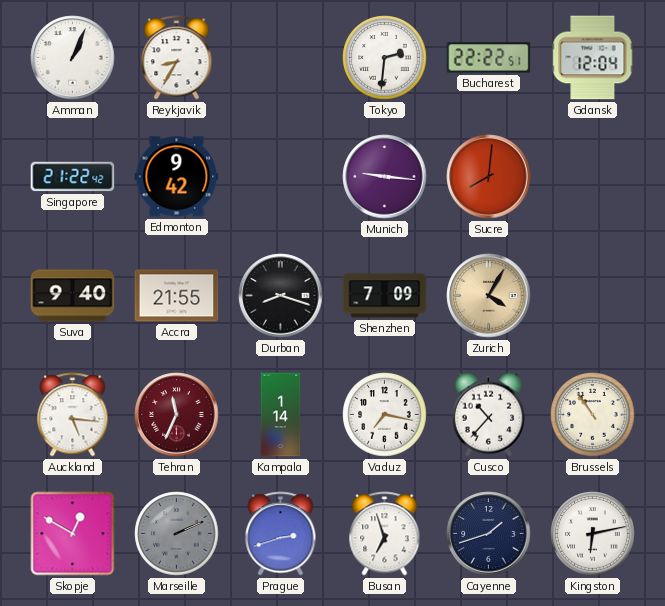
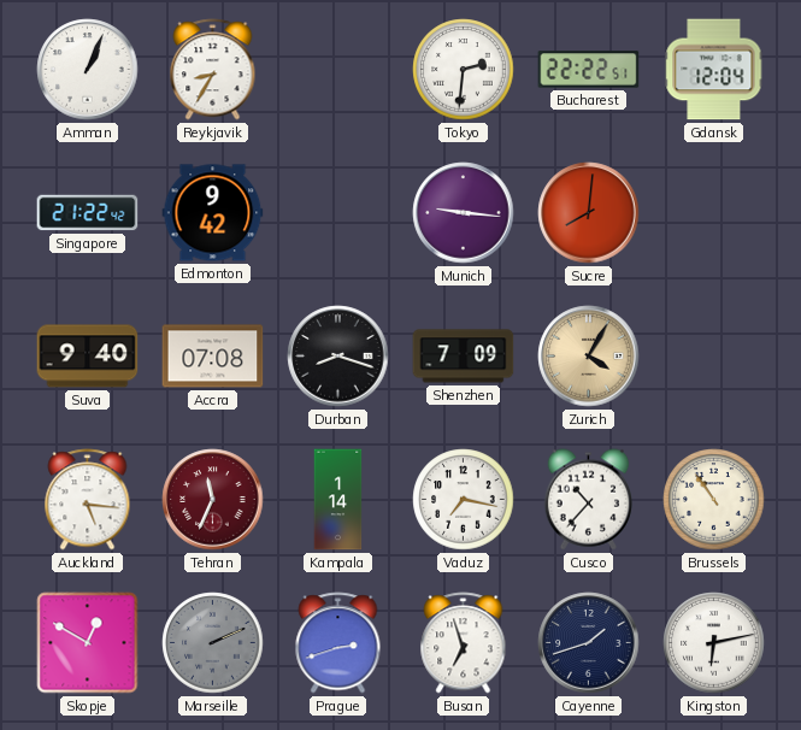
Accra: 21:55 -> 07:08
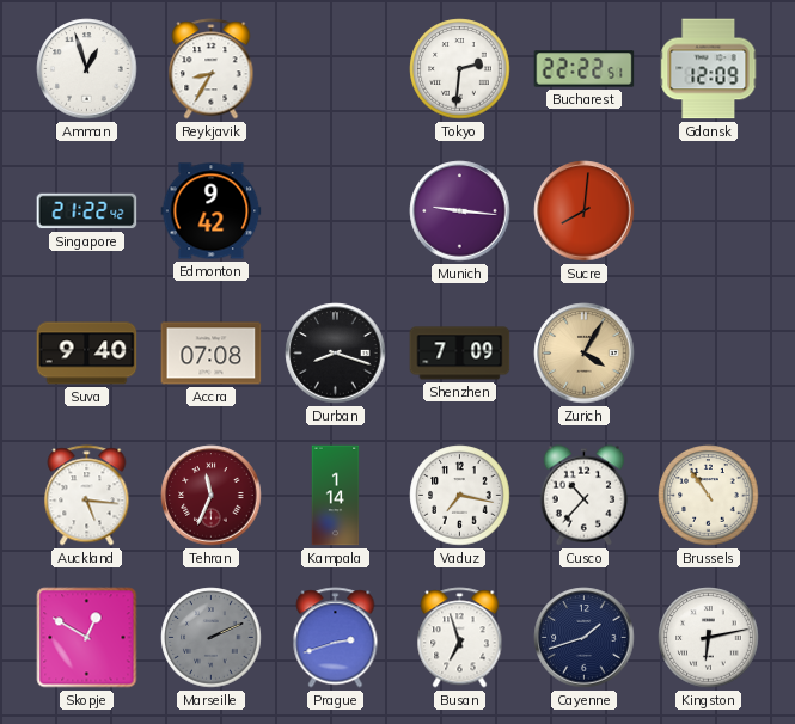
Amman: 1:04 -> 12:57
Gdansk: 12:04 -> 12:09
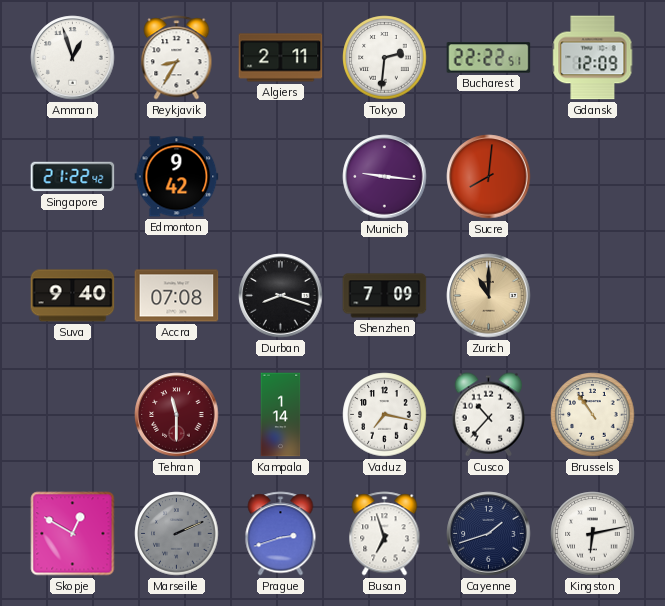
Algiers: none -> 2:11
Zurich: 4:05 -> 11:00
Auckland: 5:16 -> none
Tehran: 11:34 -> 11:30
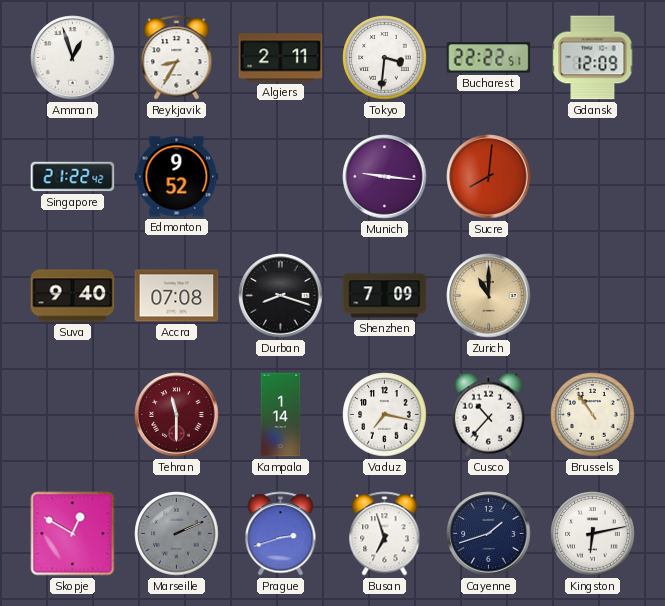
Tokyo: 2:31 -> 3:31
Edmonton: 9:42 -> 9:52
